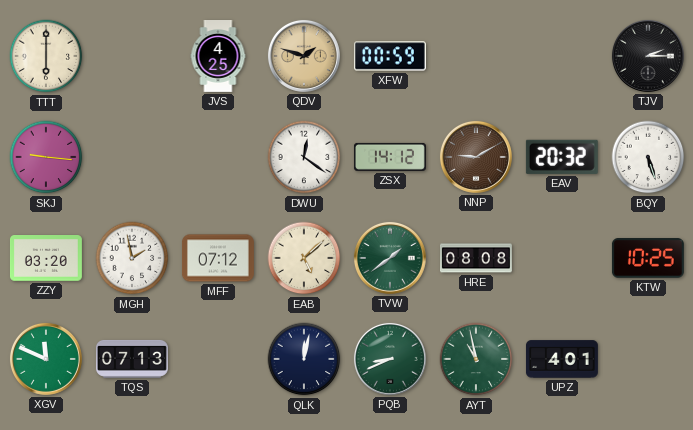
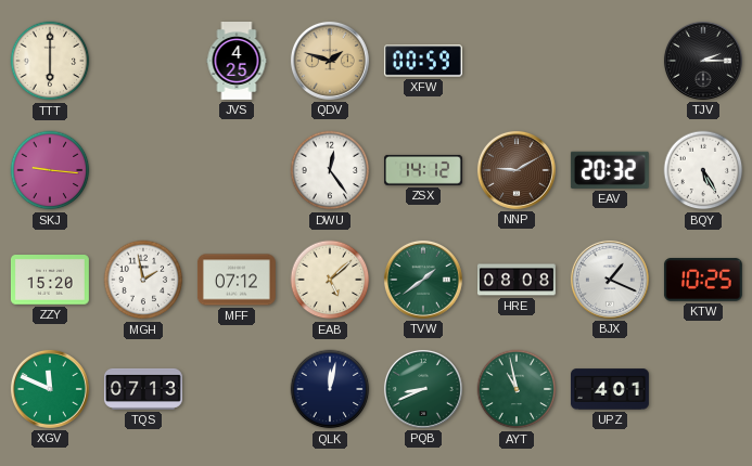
DWU: 12:21 -> 12:24
BQY: 5:27 -> 5:25
ZZY: 03:20 -> 15:20
BJX: none -> 1:19
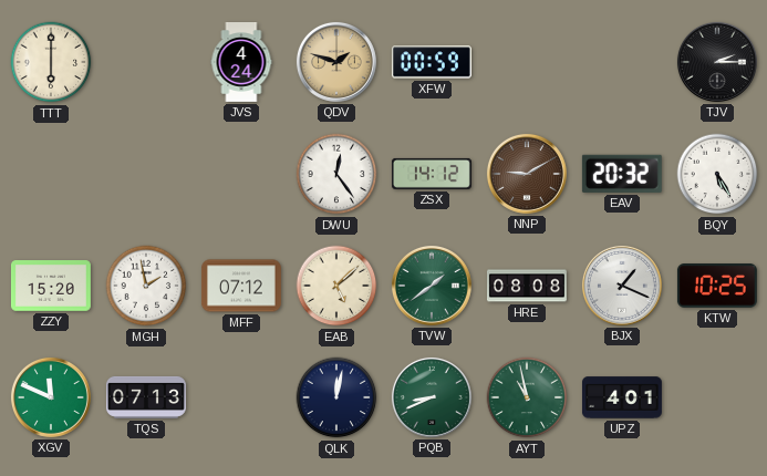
JVS: 4:25 -> 4:24
SKJ: 9:16 -> none
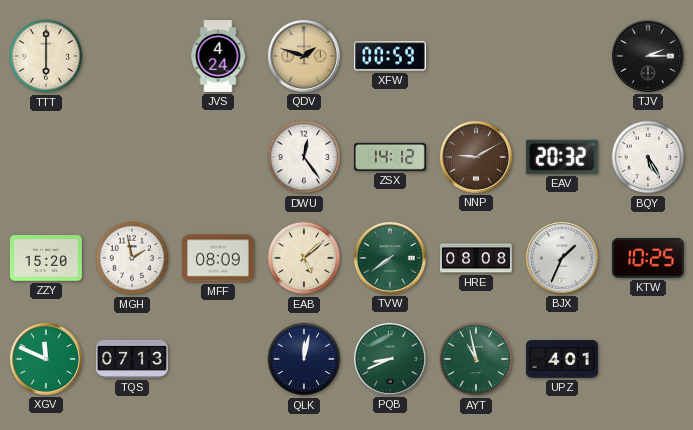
MFF: 07:12 -> 08:09
TVW: 1:39 -> 7:39
BJX: 1:19 -> 1:34
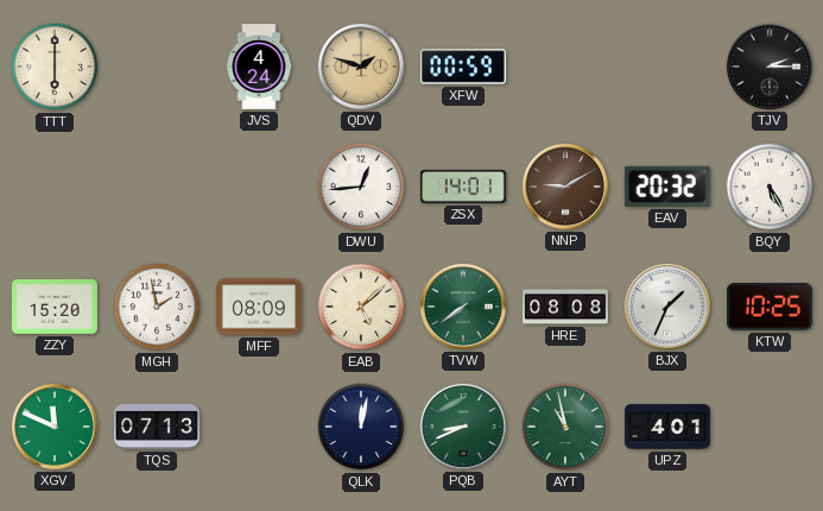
DWU: 12:24 -> 12:44
ZSX: 14:12 -> 14:01
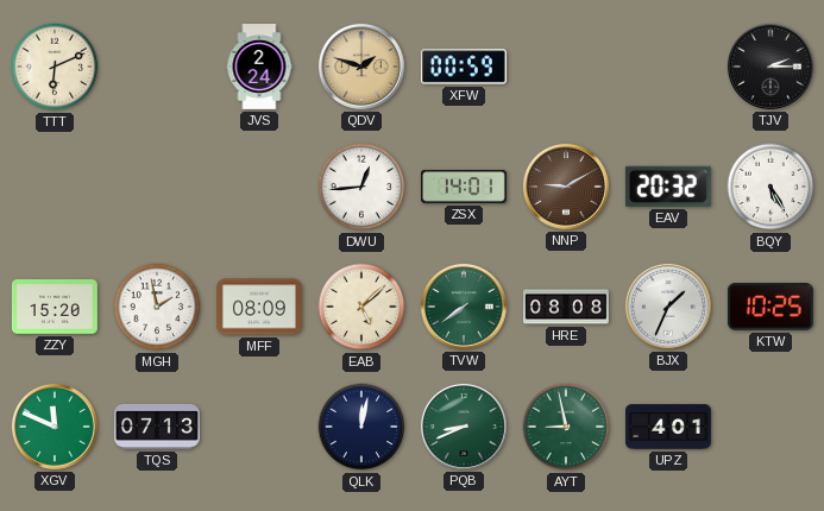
TTT: 6:00 -> 6:11
JVS: 4:24 -> 2:24
AYT: 10:58 -> 8:58
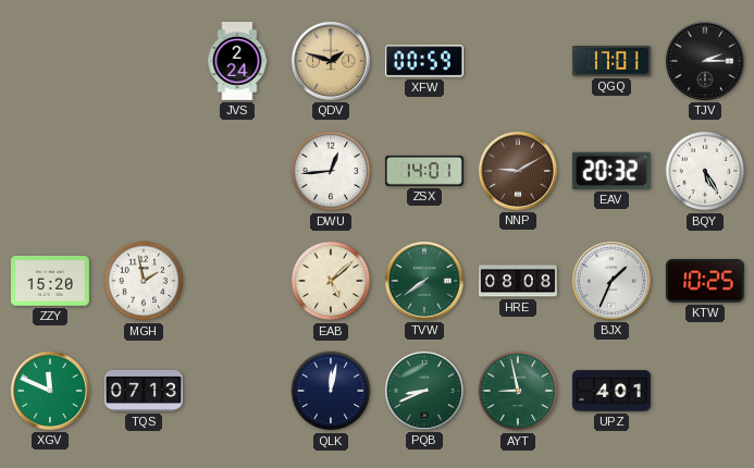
TTT: 6:11 -> none
QGQ: none -> 17:01
MFF: 08:09 -> none
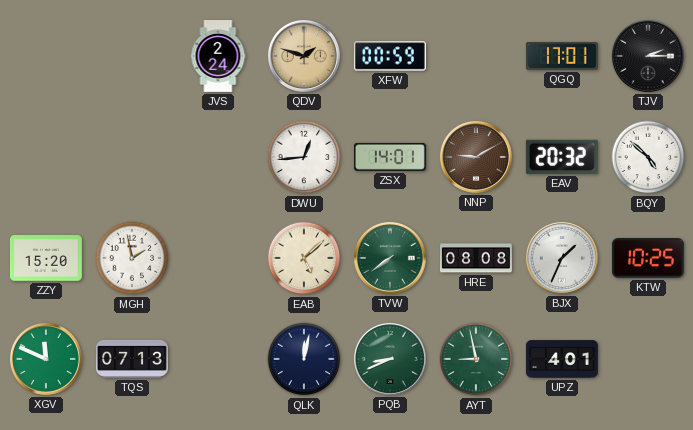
BQY: 5:25 -> 4:52
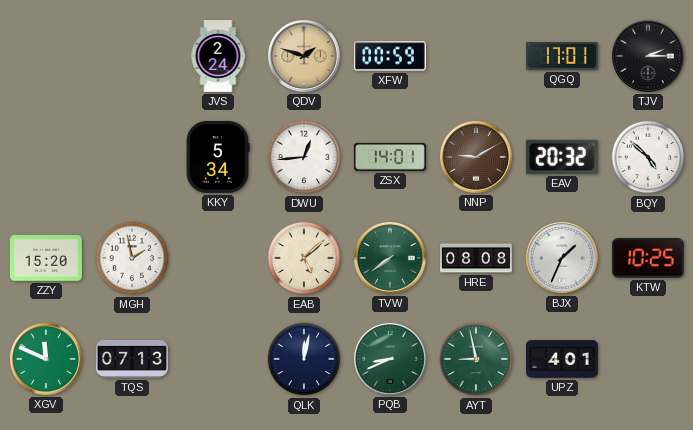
KKY: none -> 5:34
